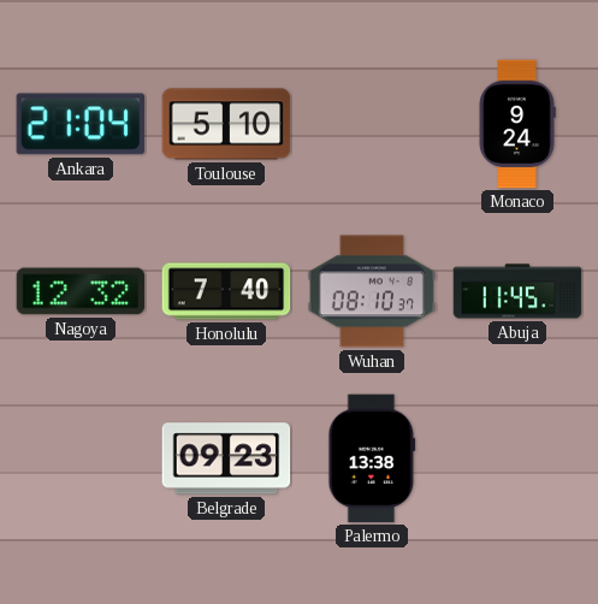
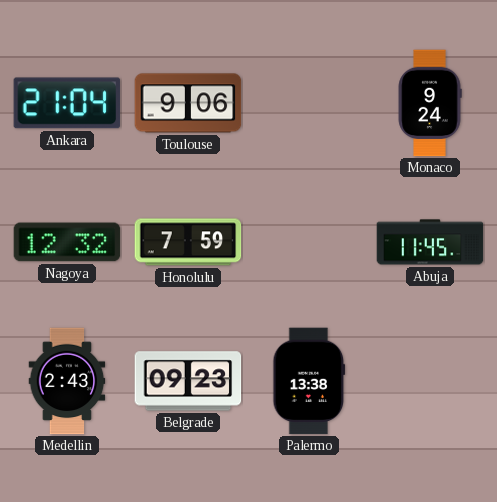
Toulouse: 5:10 -> 9:06
Honolulu: 7:40 -> 7:59
Wuhan: 08:10 -> none
Medellin: none -> 2:43
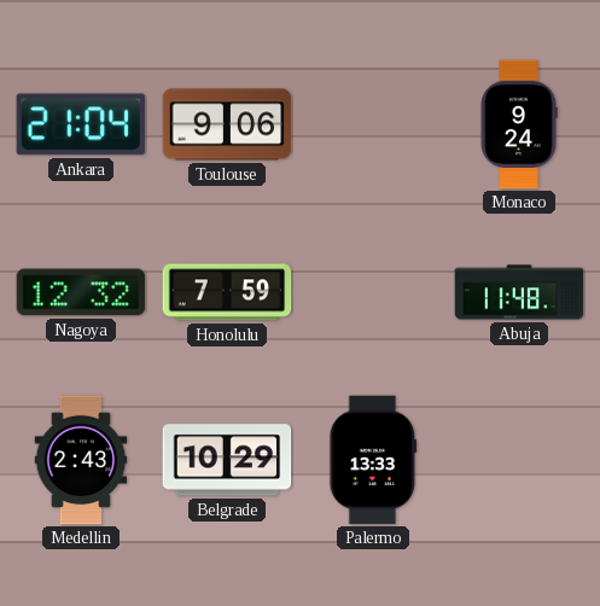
Abuja: 11:45 -> 11:48
Belgrade: 09:23 -> 10:29
Palermo: 13:38 -> 13:33
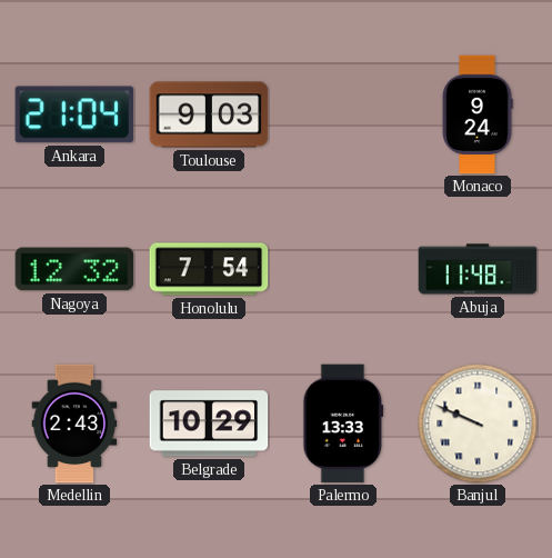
Toulouse: 9:06 -> 9:03
Honolulu: 7:59 -> 7:54
Banjul: none -> 9:49
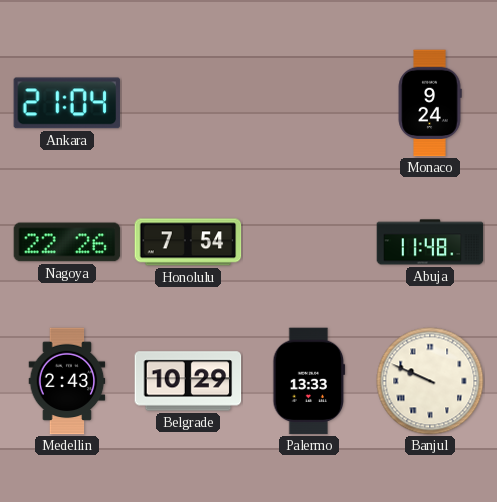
Toulouse: 9:03 -> none
Nagoya: 12:32 -> 22:26
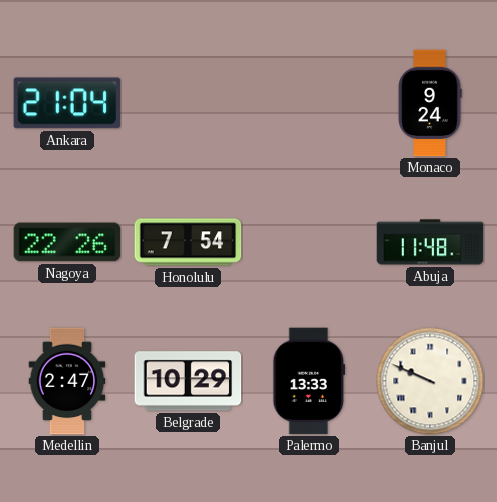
Medellin: 2:43 -> 2:47
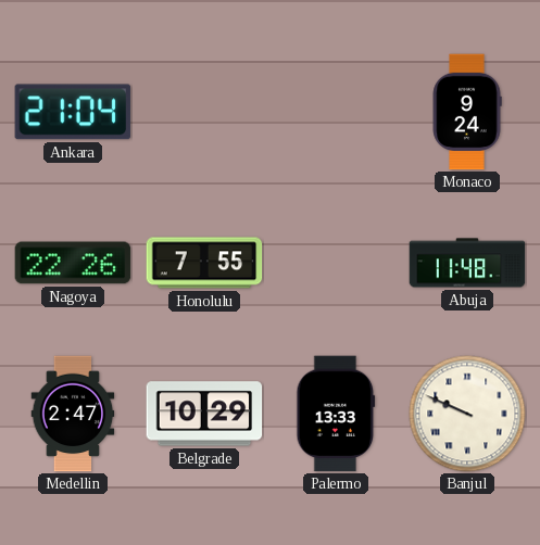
Honolulu: 7:54 -> 7:55
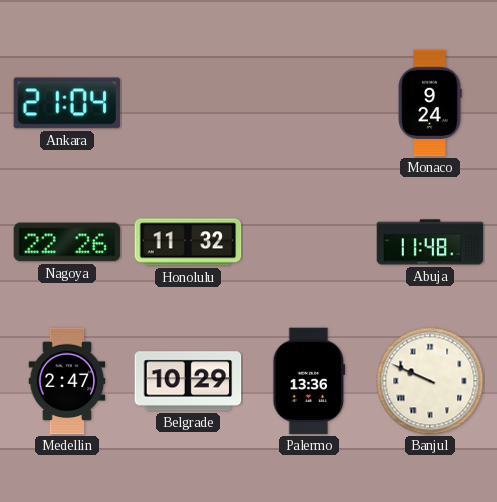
Honolulu: 7:55 -> 11:32
Palermo: 13:33 -> 13:36
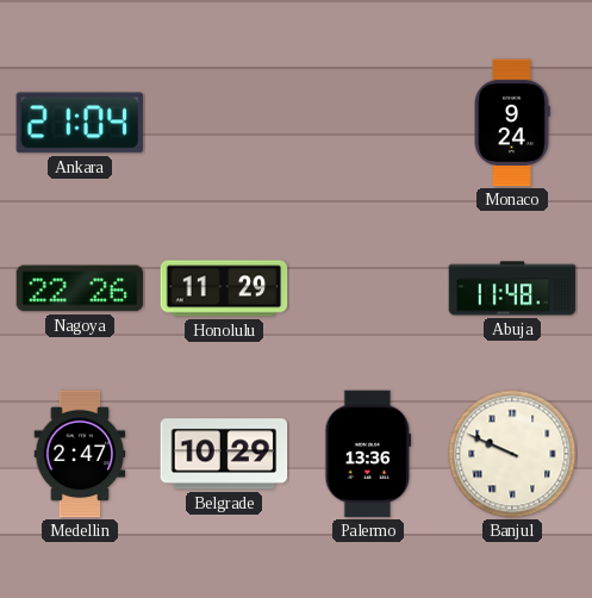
Honolulu: 11:32 -> 11:29
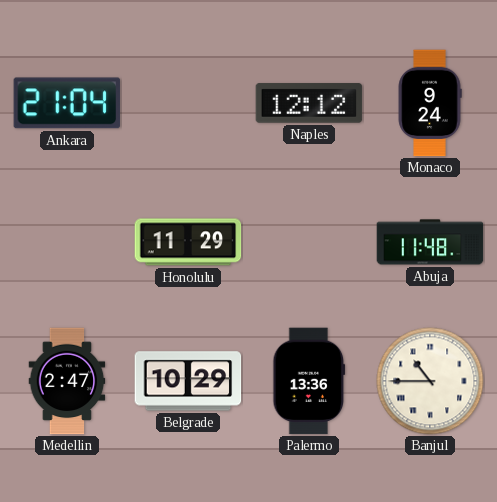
Naples: none -> 12:12
Nagoya: 22:26 -> none
Banjul: 9:49 -> 10:45
